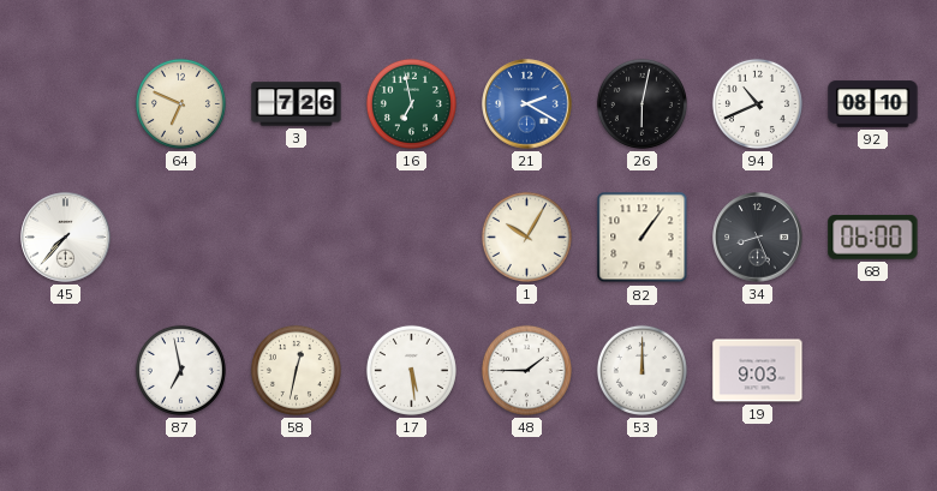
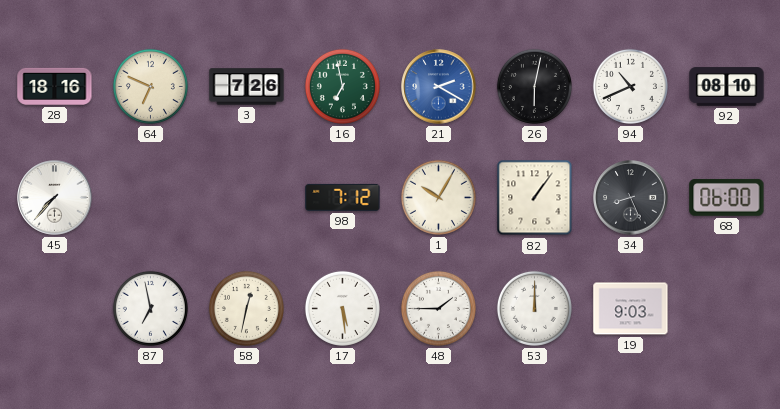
28: none -> 18:16
98: none -> 7:12
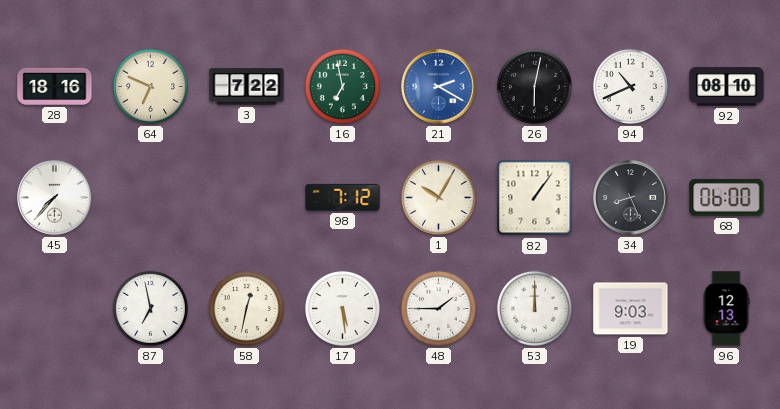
3: 7:26 -> 7:22
96: none -> 12:13
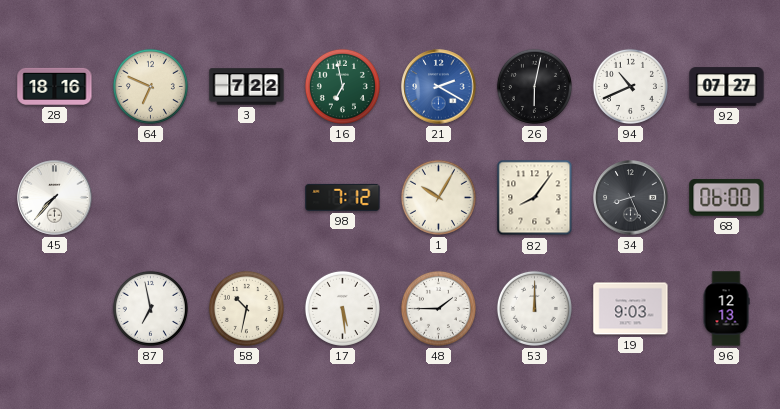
92: 08:10 -> 07:27
82: 1:06 -> 8:06
58: 12:32 -> 10:32
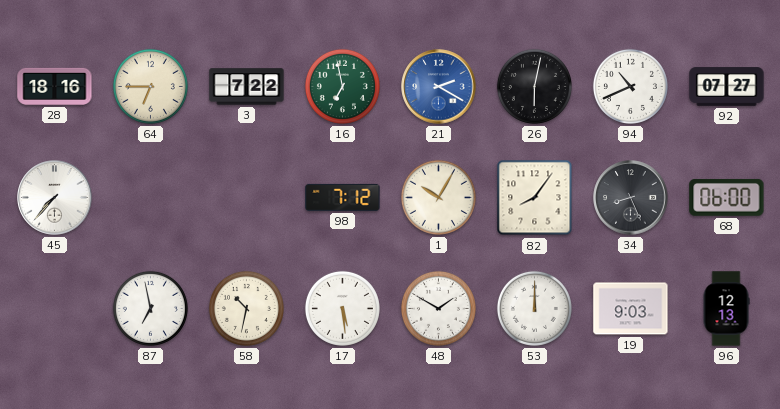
64: 6:49 -> 6:45
48: 1:45 -> 1:50
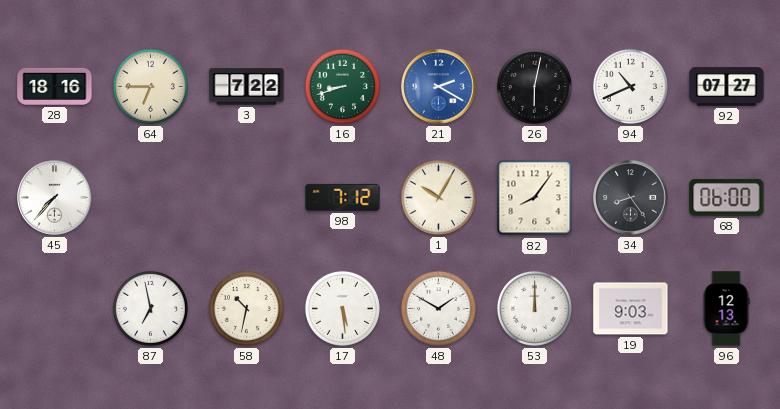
16: 6:58 -> 8:42
34: 8:26 -> 8:24
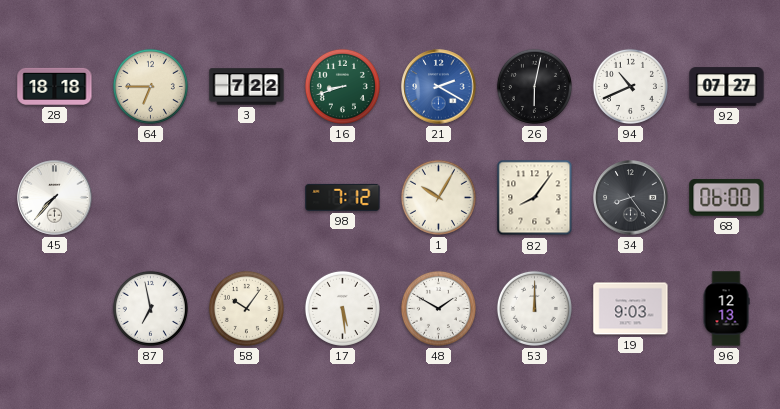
28: 18:16 -> 18:18
58: 10:32 -> 10:06
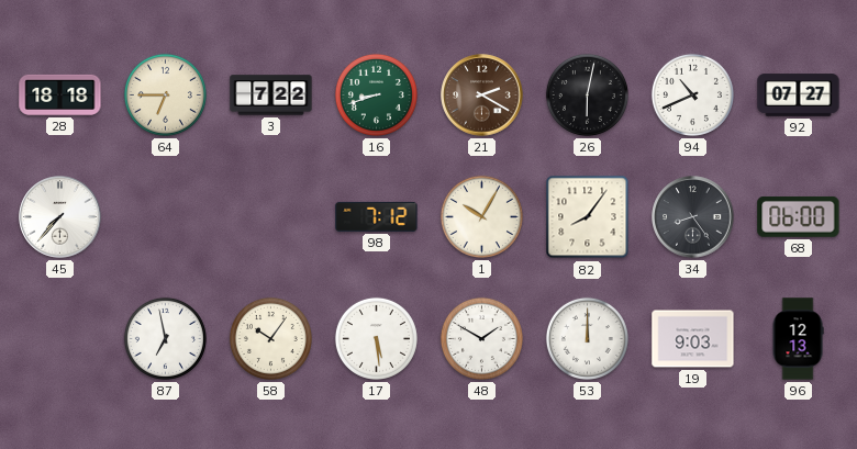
21 dial: blue -> brown
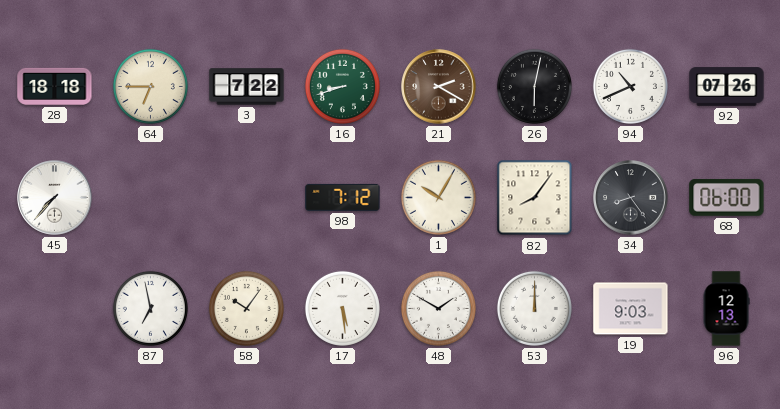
92: 07:27 -> 07:26
